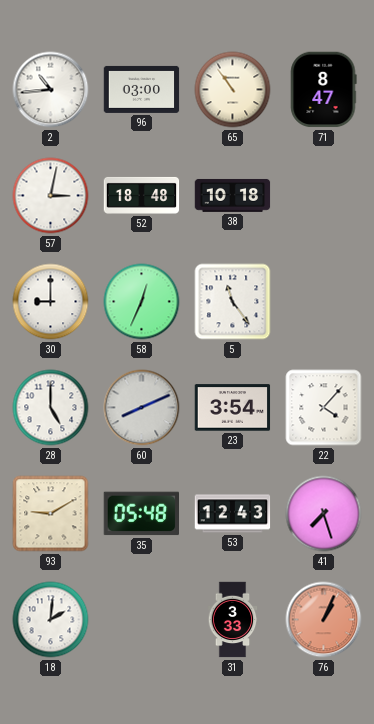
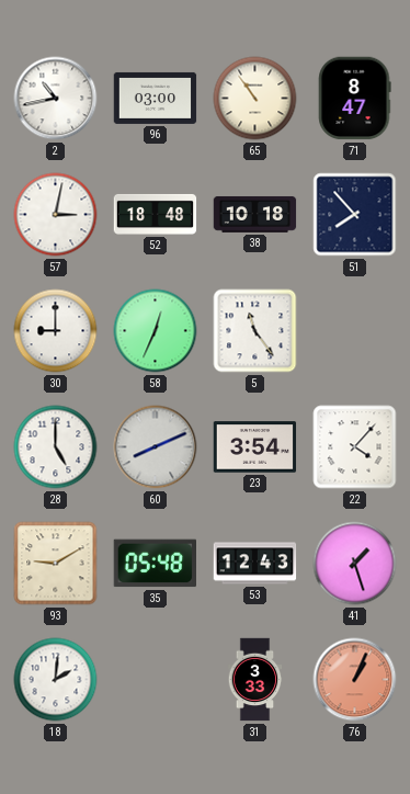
2: 10:44 -> 10:43
51: none -> 7:53
41: 7:27 -> 1:27
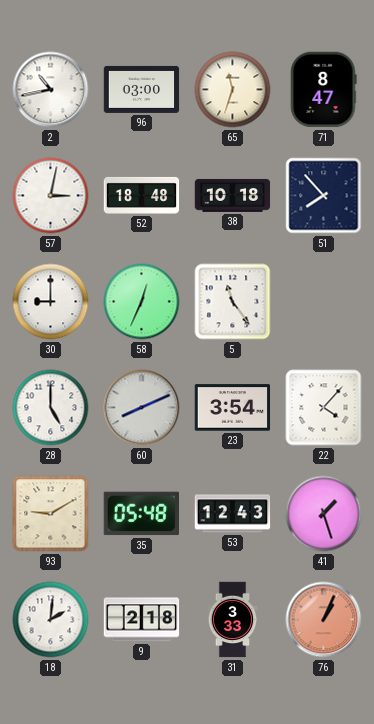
65: 10:54 -> 11:33
9: none -> 2:18
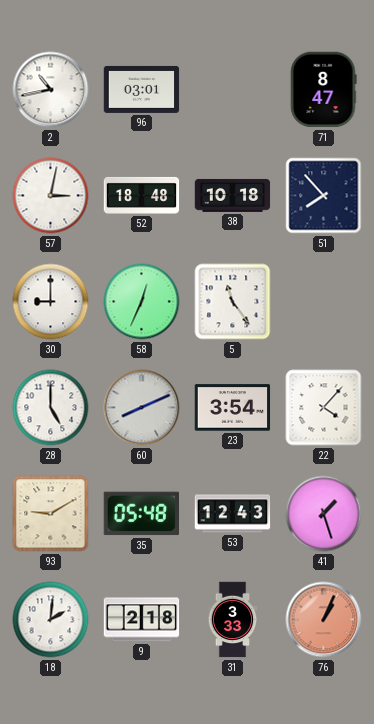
96: 03:00 -> 03:01
65: 11:33 -> none
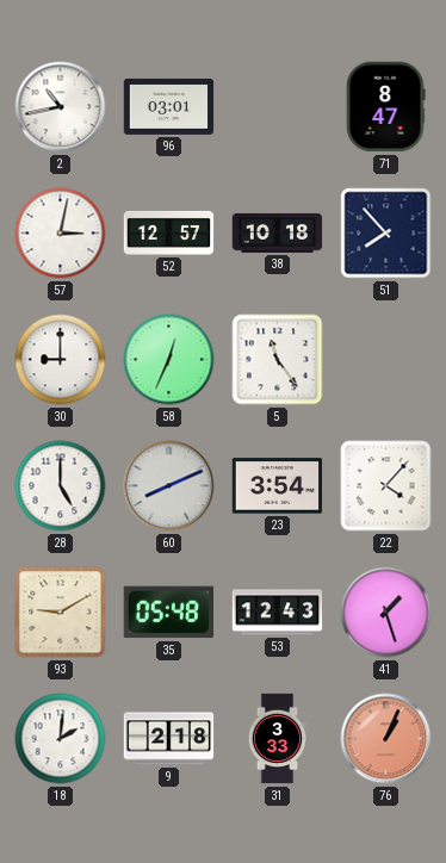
52: 18:48 -> 12:57
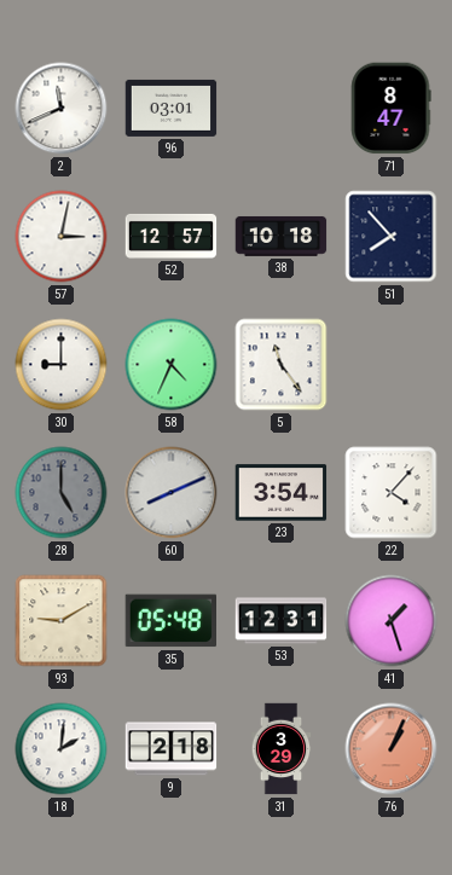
2: 10:43 -> 11:41
58: 12:34 -> 4:34
28 dial: white -> grey
53: 12:43 -> 12:31
31: 3:33 -> 3:29
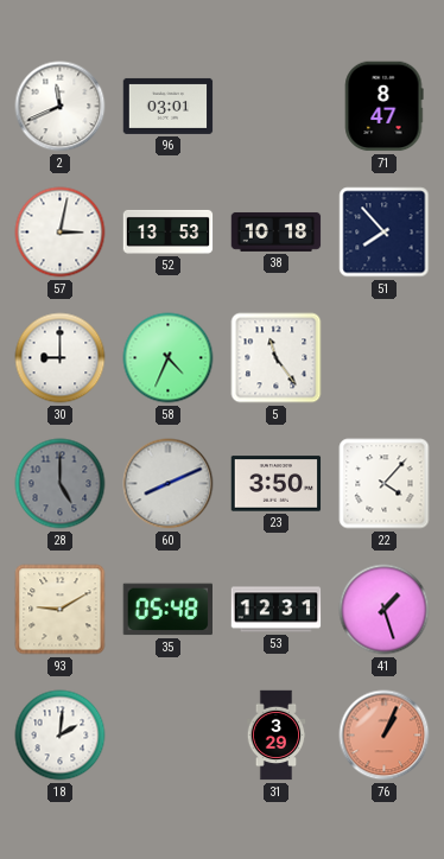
52: 12:57 -> 13:53
23: 3:54 -> 3:50
9: 2:18 -> none
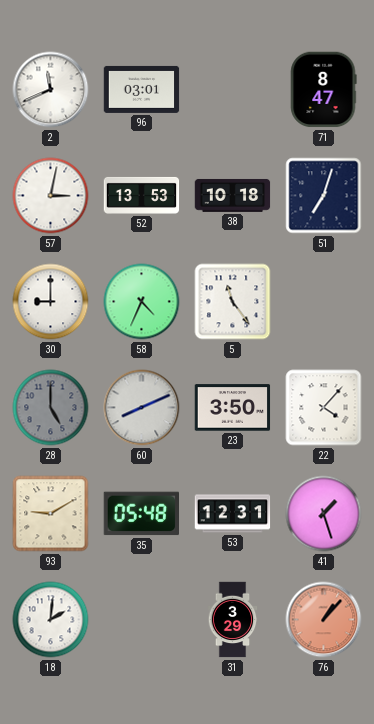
51: 7:53 -> 7:03
76: 1:04 -> 1:07
